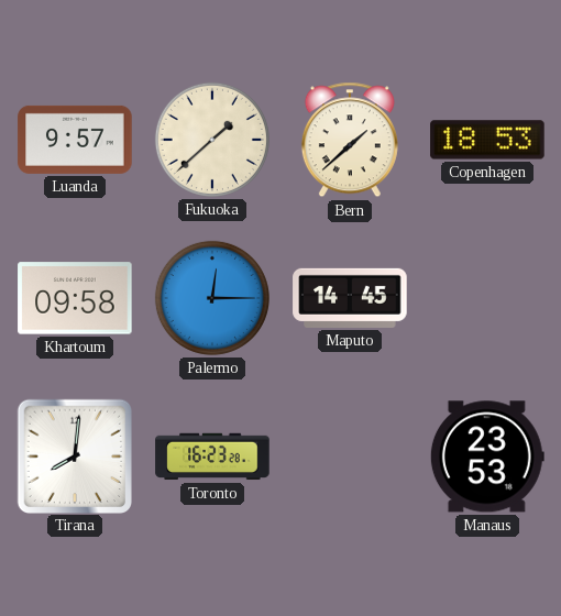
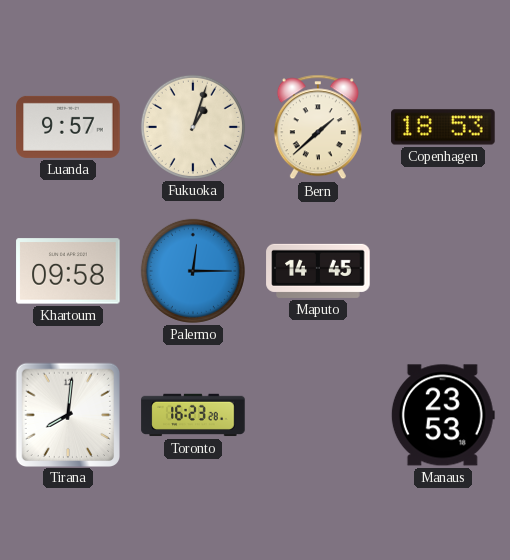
Fukuoka: 1:38 -> 1:03
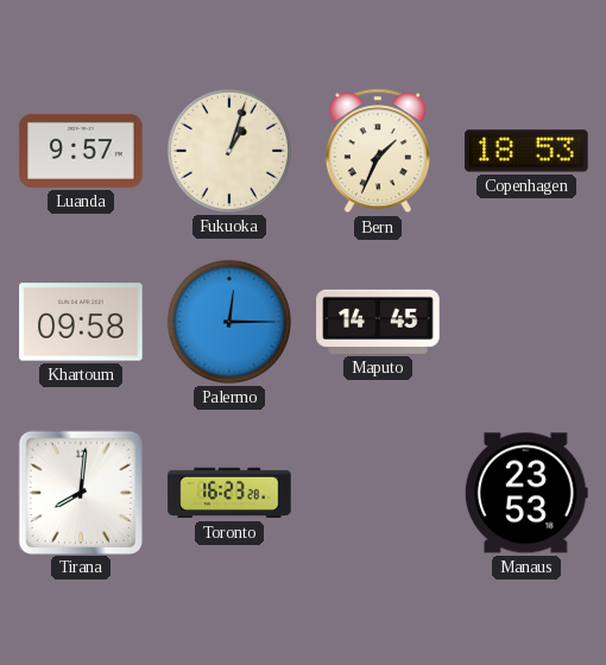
Bern: 1:38 -> 1:34
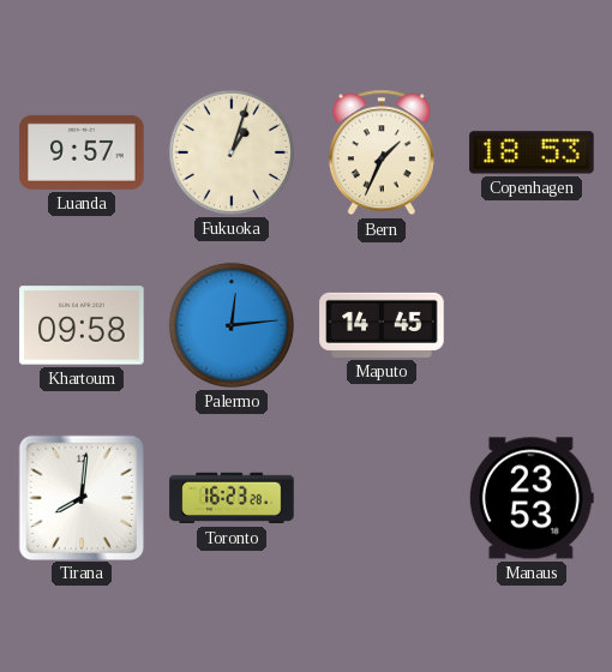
Palermo: 12:15 -> 12:14
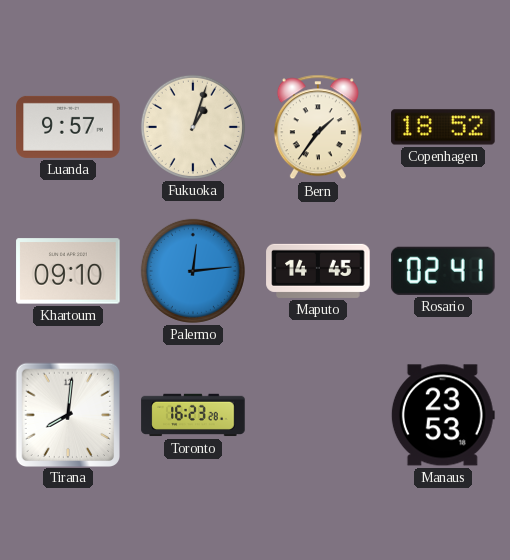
Bern: 1:34 -> 1:36
Copenhagen: 18:53 -> 18:52
Khartoum: 09:58 -> 09:10
Rosario: none -> 02:41
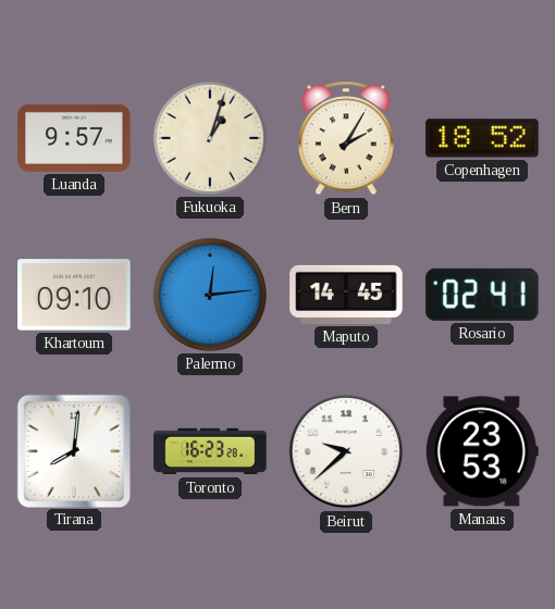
Bern: 1:36 -> 2:05
Beirut: none -> 9:38
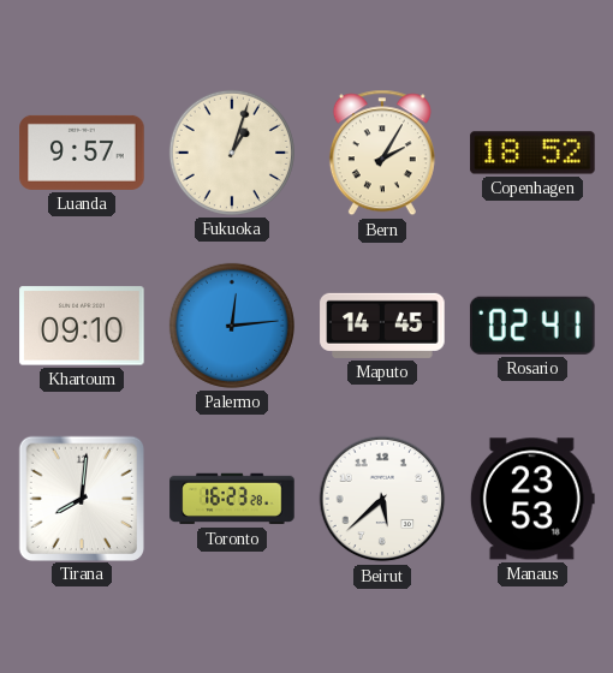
Beirut: 9:38 -> 5:38
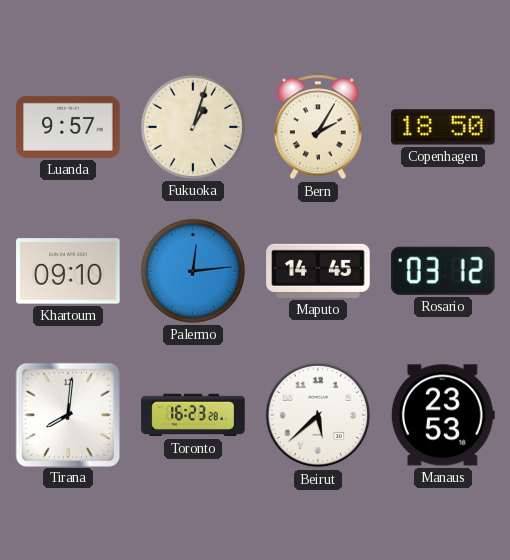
Copenhagen: 18:52 -> 18:50
Rosario: 02:41 -> 03:12
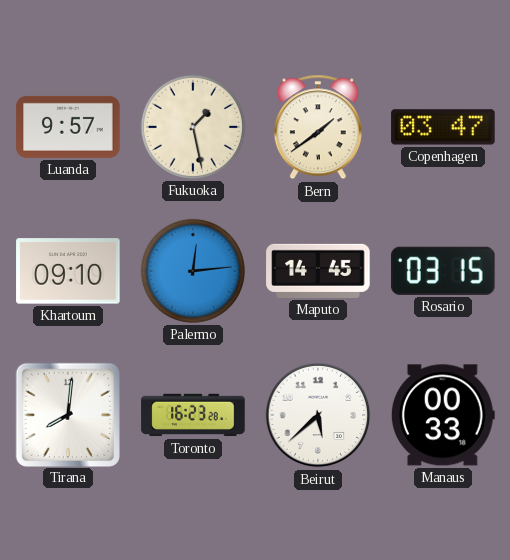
Fukuoka: 1:03 -> 1:28
Bern: 2:05 -> 1:39
Copenhagen: 18:50 -> 03:47
Rosario: 03:12 -> 03:15
Manaus: 23:53 -> 00:33
